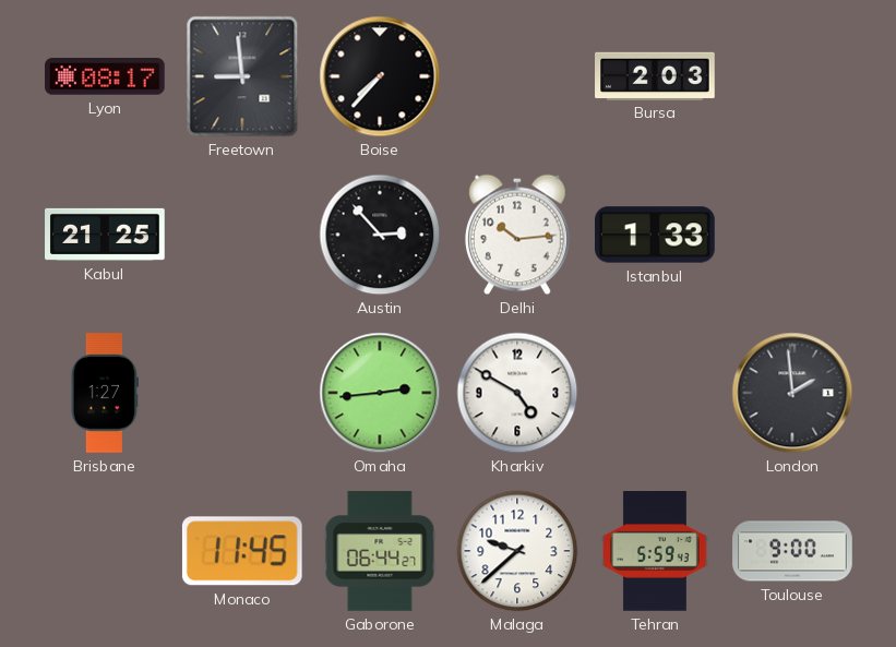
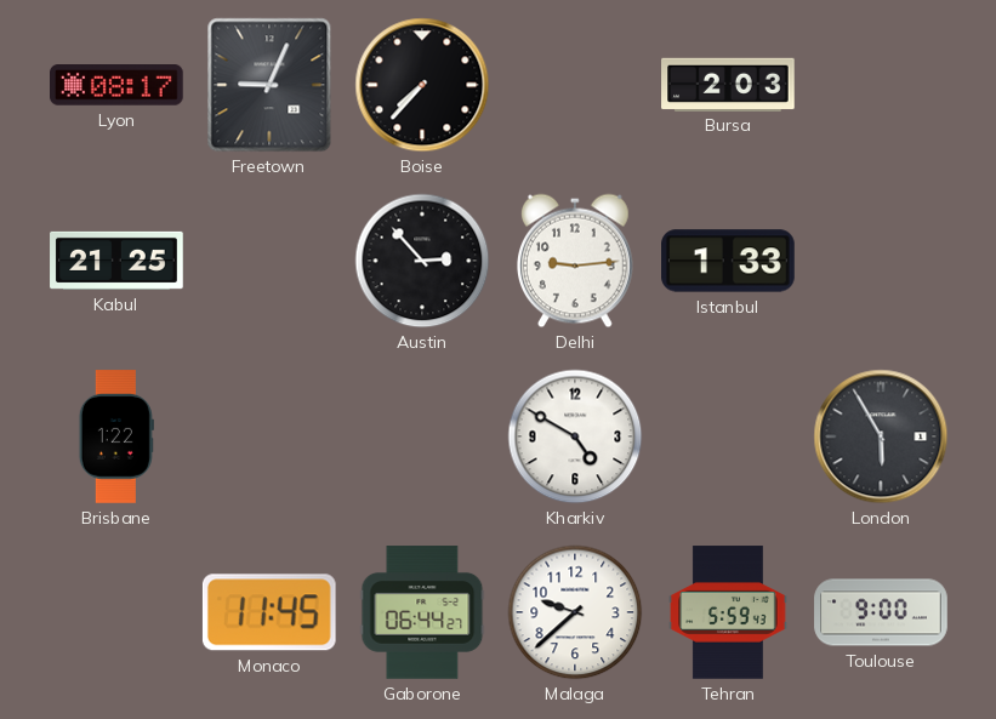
Freetown: 8:59 -> 9:04
Delhi: 10:14 -> 9:14
Brisbane: 1:27 -> 1:22
Omaha: 2:44 -> none
London: 1:59 -> 5:55
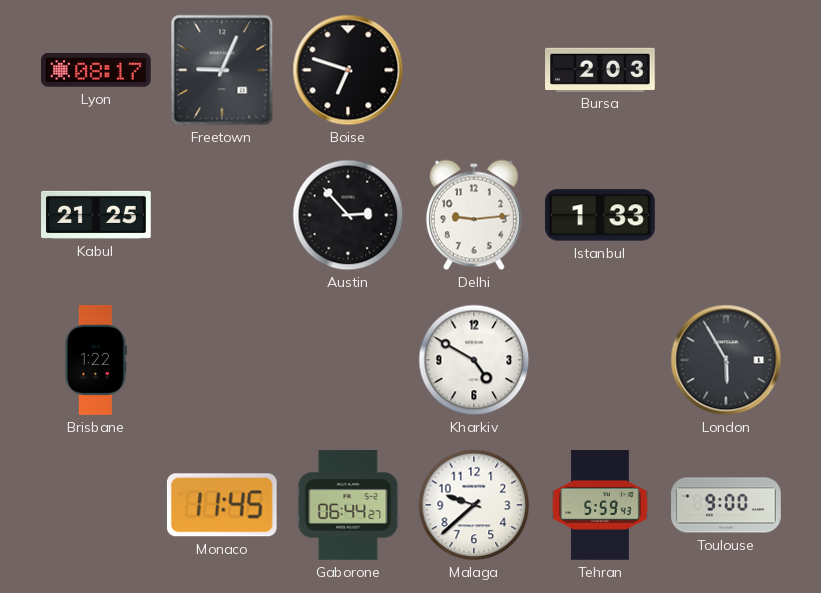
Boise: 7:37 -> 6:48
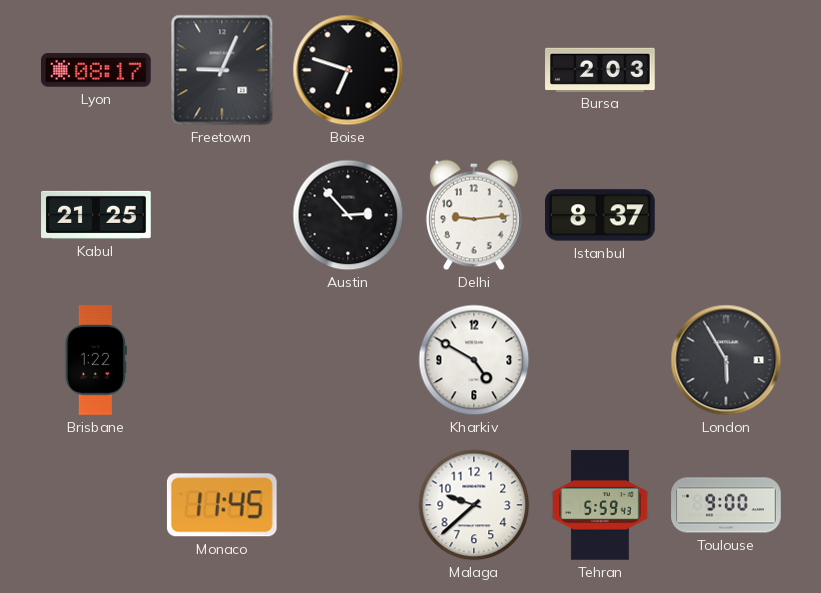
Istanbul: 1:33 -> 8:37
Gaborone: 06:44 -> none
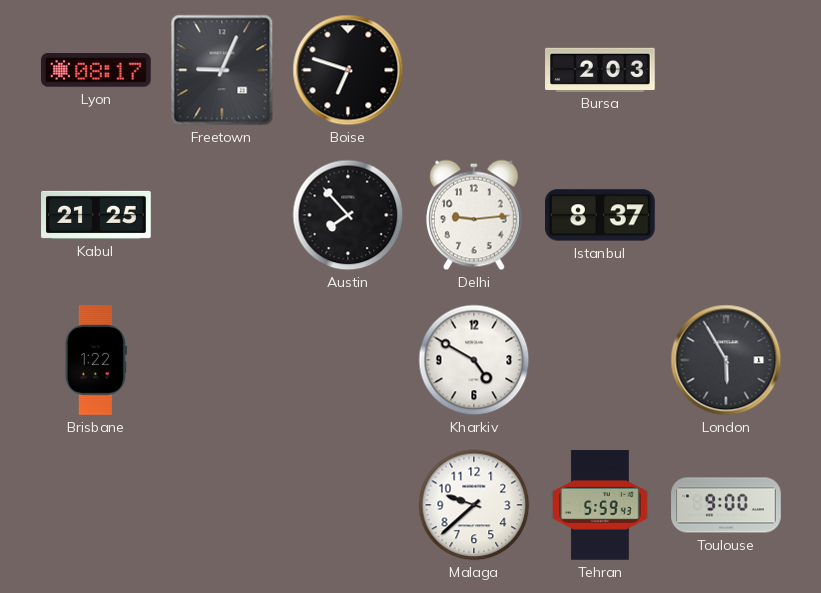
Austin: 2:53 -> 7:53
Monaco: 11:45 -> none
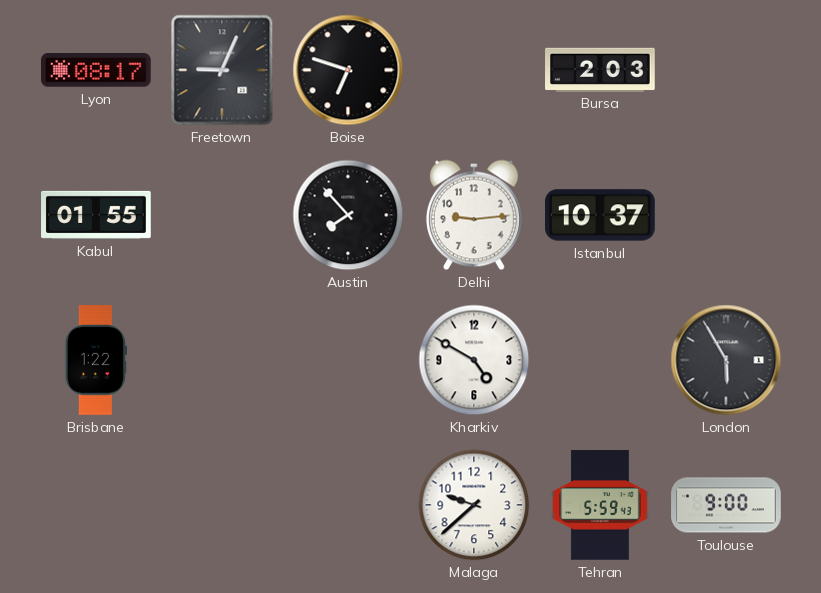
Kabul: 21:25 -> 01:55
Istanbul: 8:37 -> 10:37
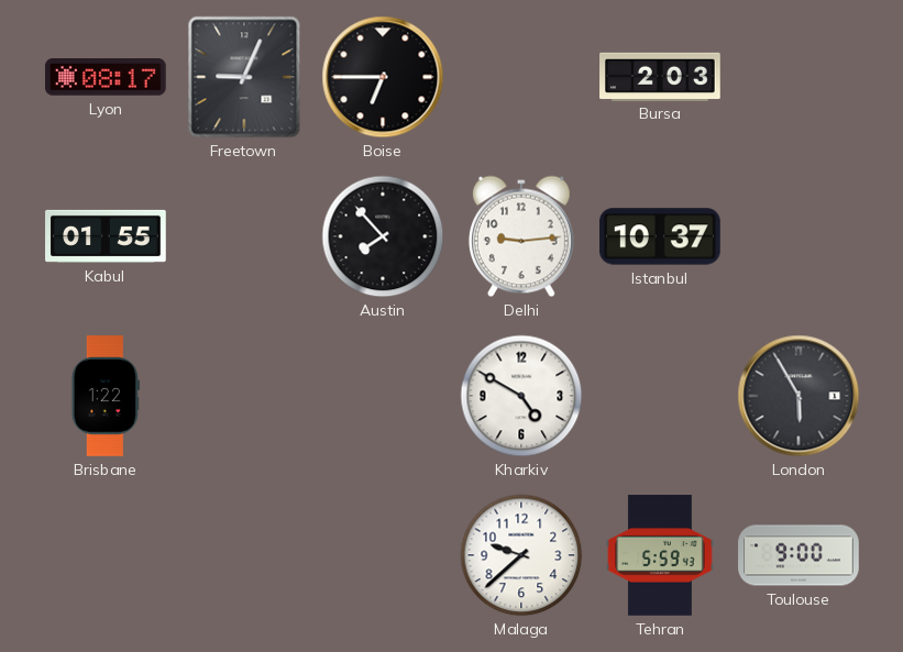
Boise: 6:48 -> 6:45
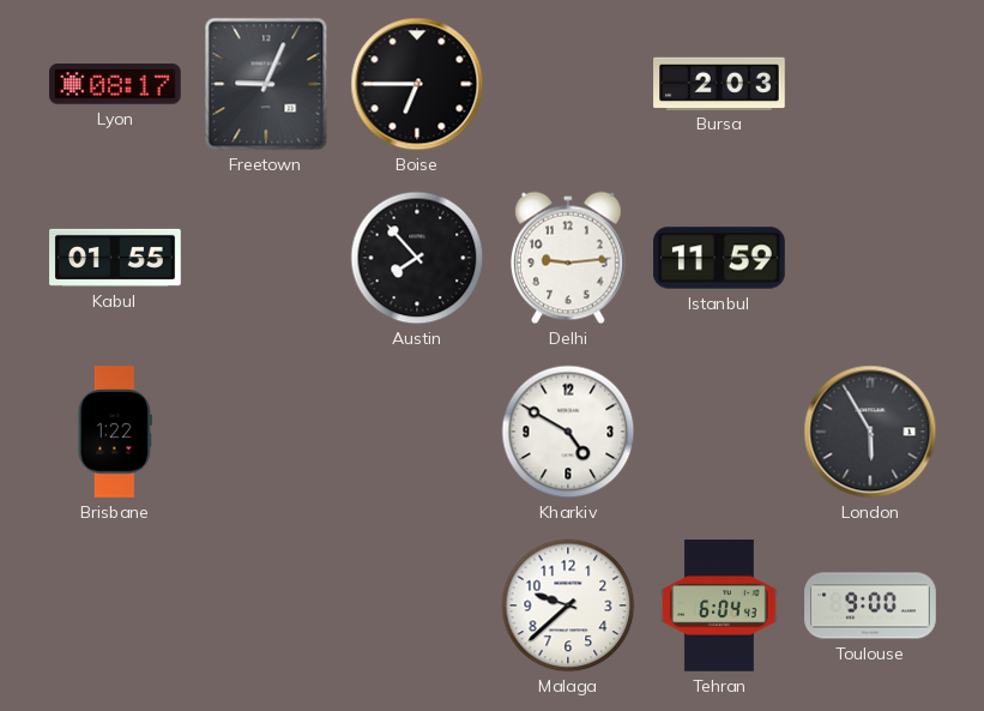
Istanbul: 10:37 -> 11:59
Tehran: 5:59 -> 6:04
